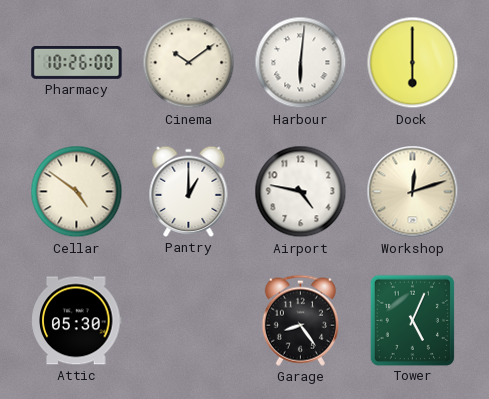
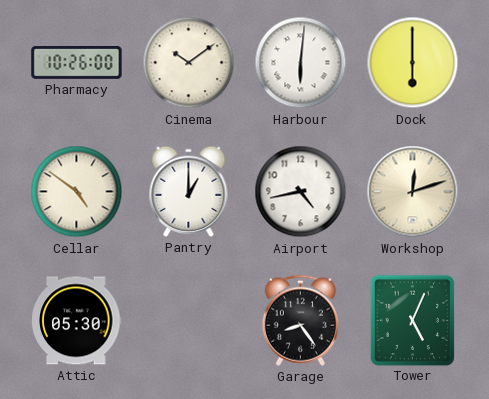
Airport: 4:47 -> 4:43
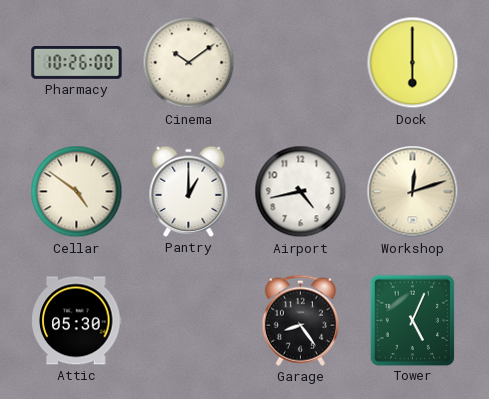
Harbour: 6:01 -> none
